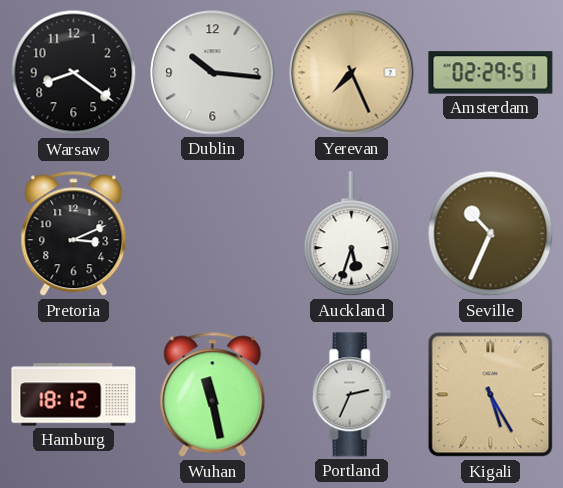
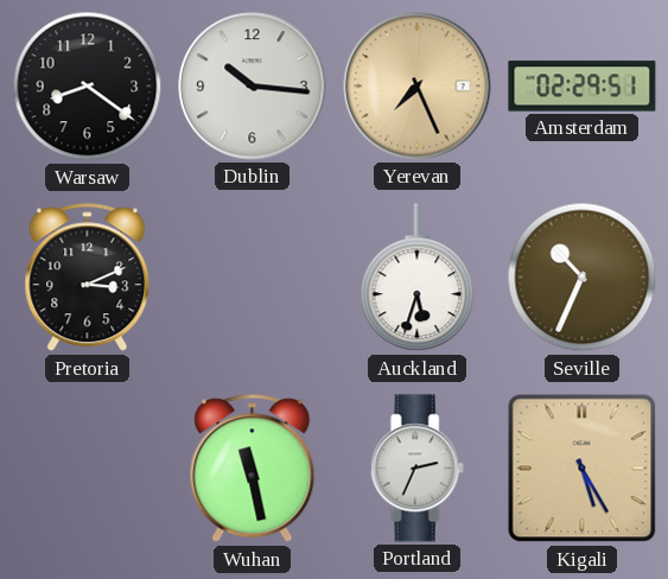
Hamburg: 18:12 -> none
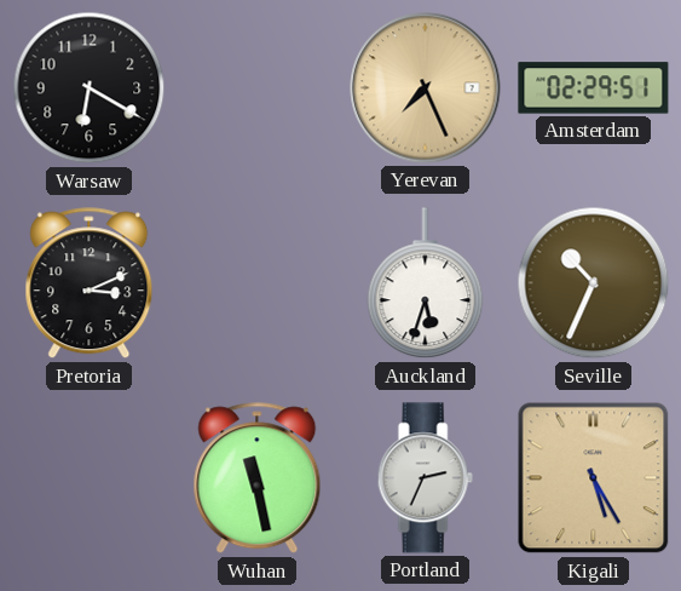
Warsaw: 8:21 -> 6:20
Dublin: 10:16 -> none
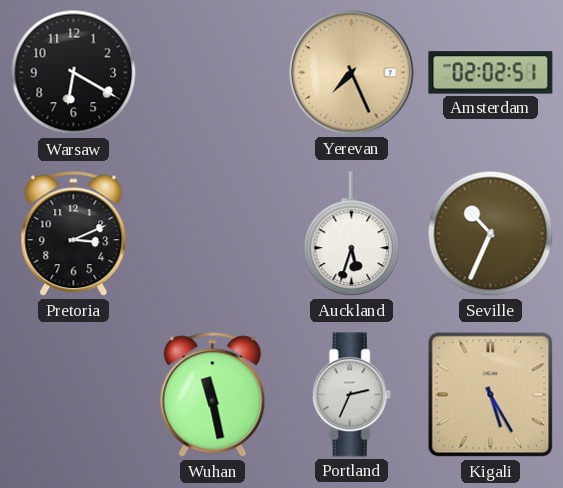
Amsterdam: 02:29 -> 02:02
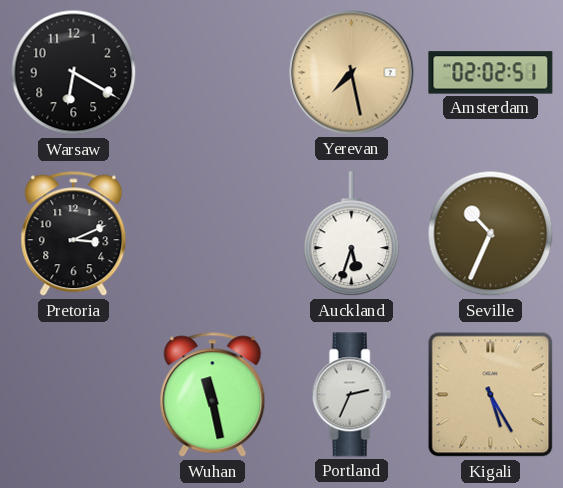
Yerevan: 7:26 -> 7:28
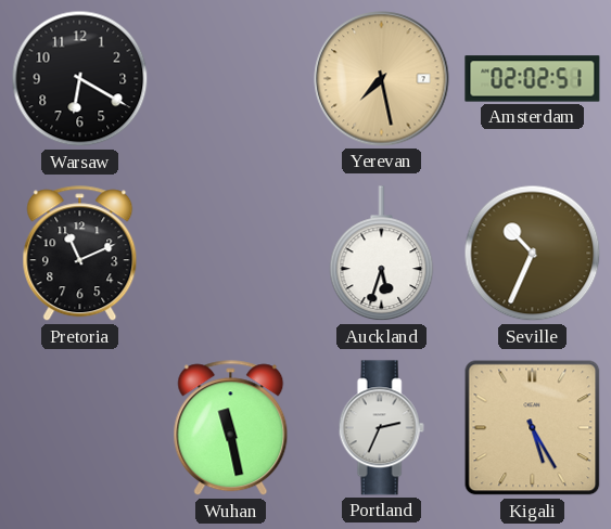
Pretoria: 3:11 -> 11:11
